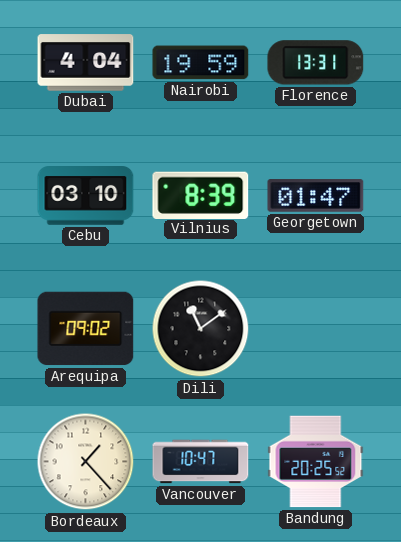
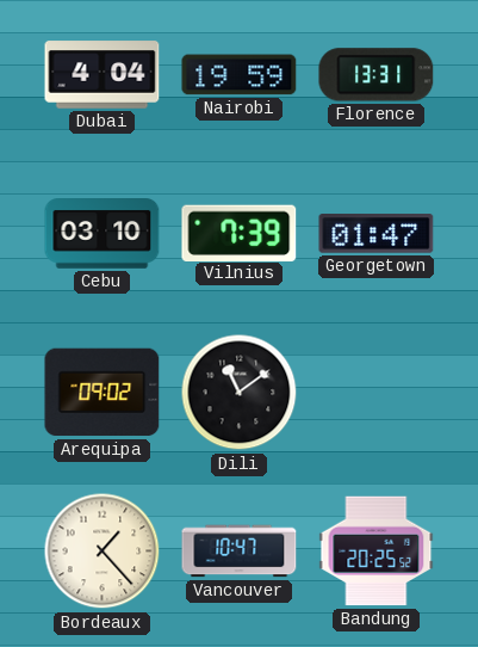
Vilnius: 8:39 -> 7:39
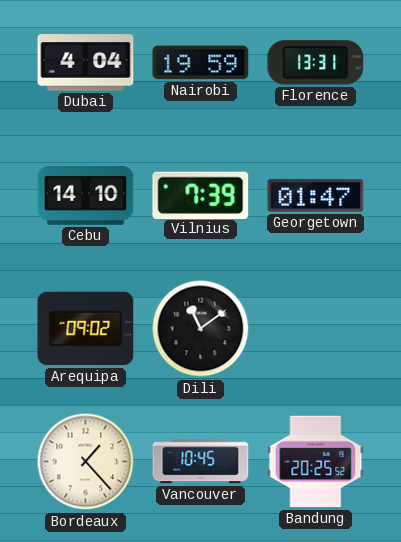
Cebu: 03:10 -> 14:10
Vancouver: 10:47 -> 10:45
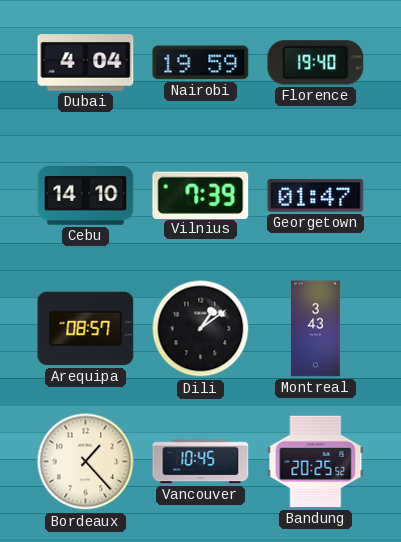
Florence: 13:31 -> 19:40
Arequipa: 09:02 -> 08:57
Dili: 11:09 -> 1:09
Montreal: none -> 3:43
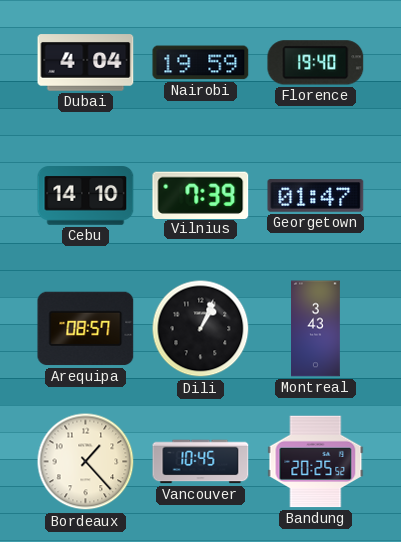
Dili: 1:09 -> 1:04
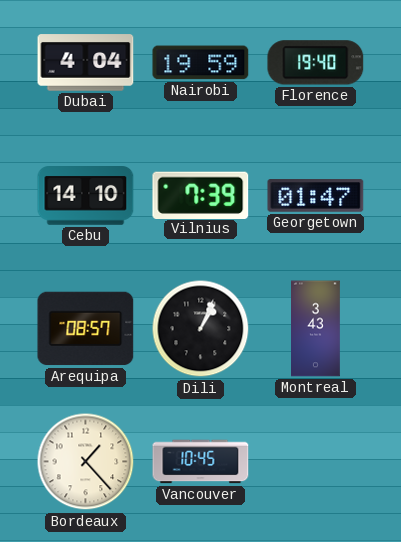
Bandung: 20:25 -> none
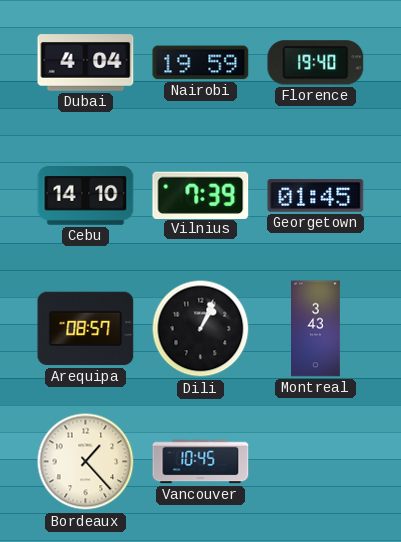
Georgetown: 01:47 -> 01:45
